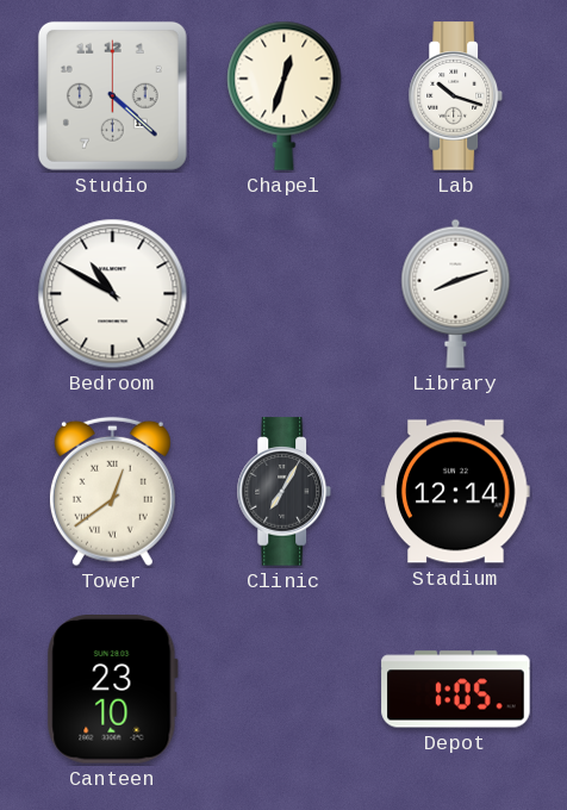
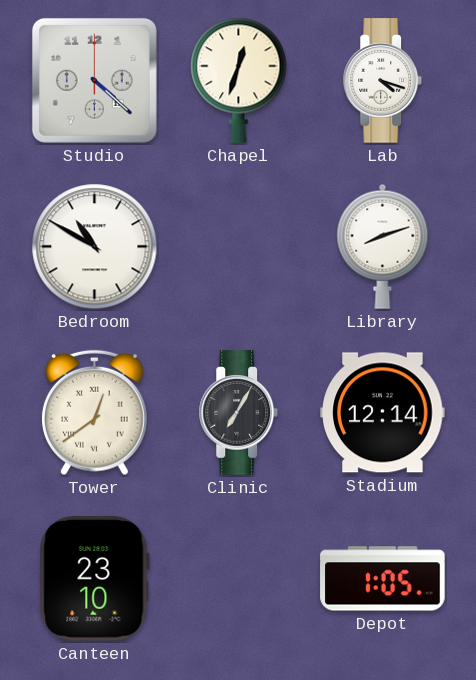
Lab: 10:18 -> 4:18
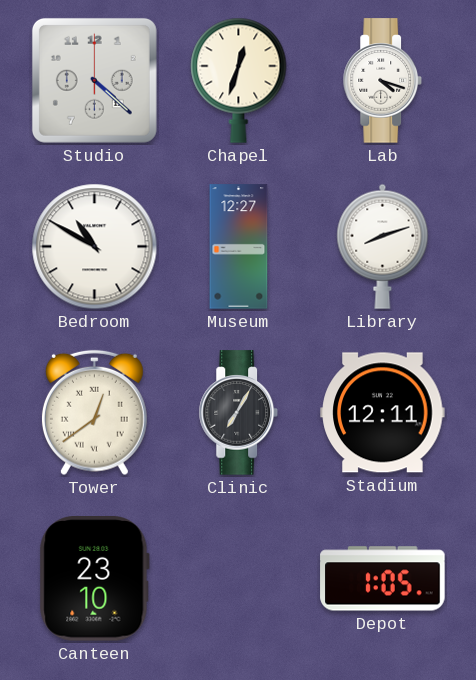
Museum: none -> 12:27
Stadium: 12:14 -> 12:11
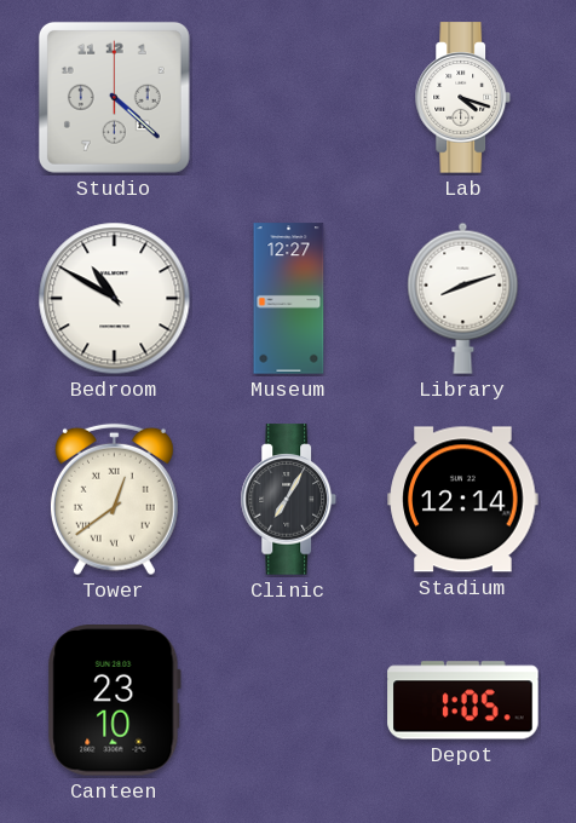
Chapel: 12:33 -> none
Stadium: 12:11 -> 12:14
